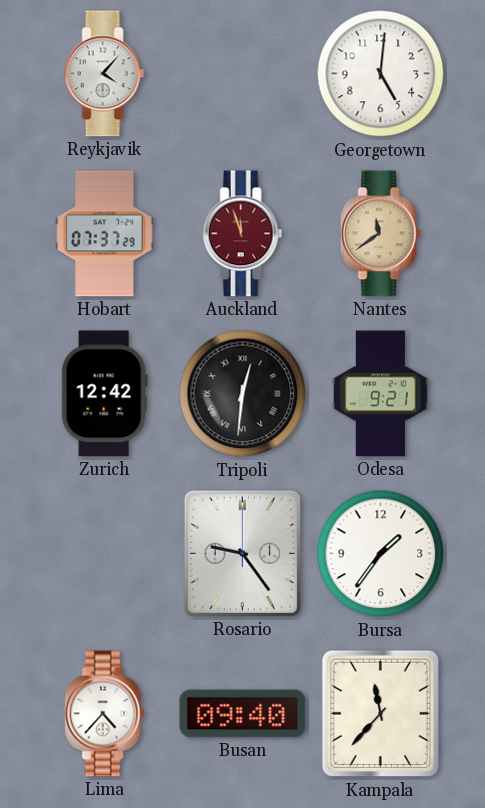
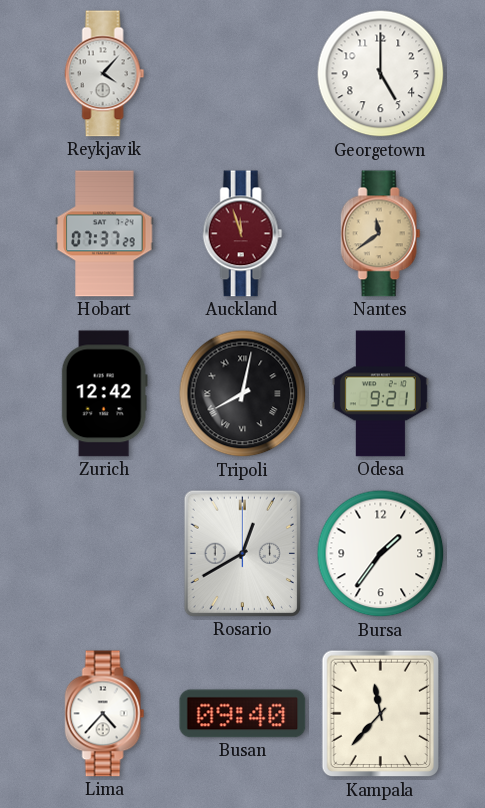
Georgetown: 5:01 -> 5:00
Tripoli: 12:31 -> 8:02
Rosario: 9:24 -> 12:40
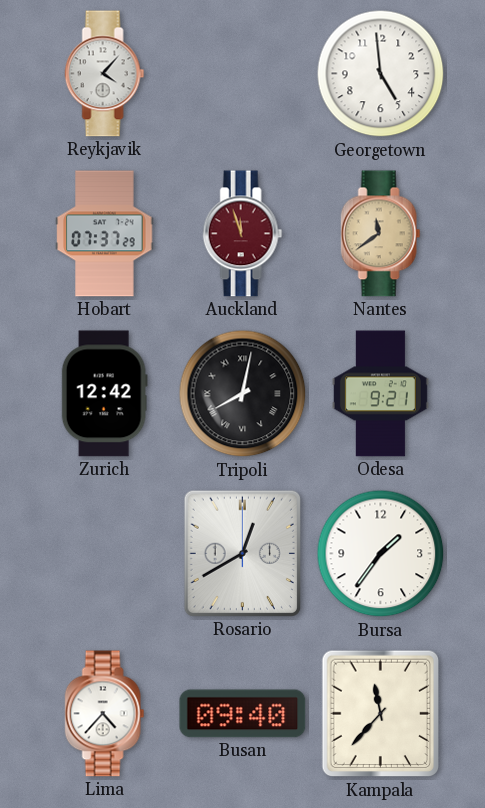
Georgetown: 5:00 -> 4:59
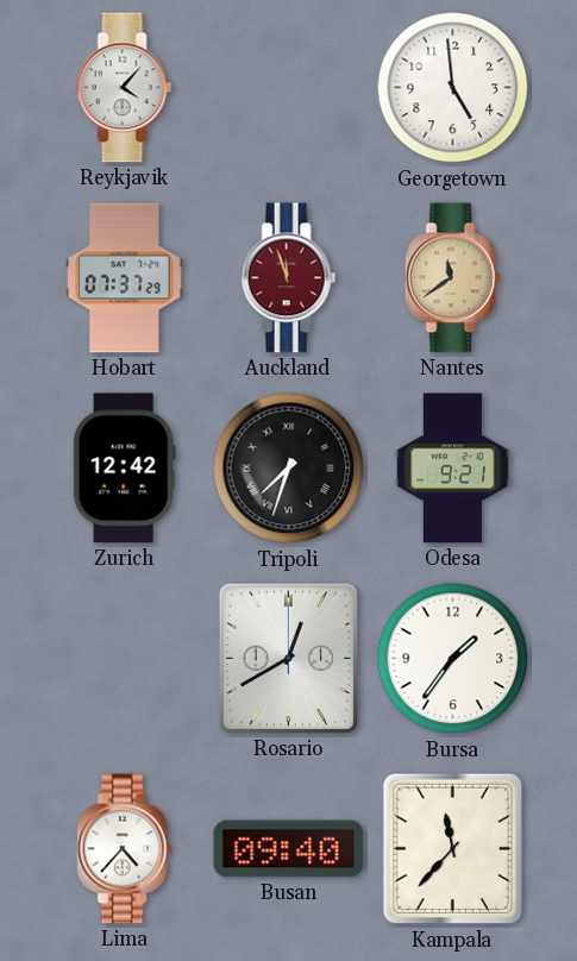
Tripoli: 8:02 -> 7:33
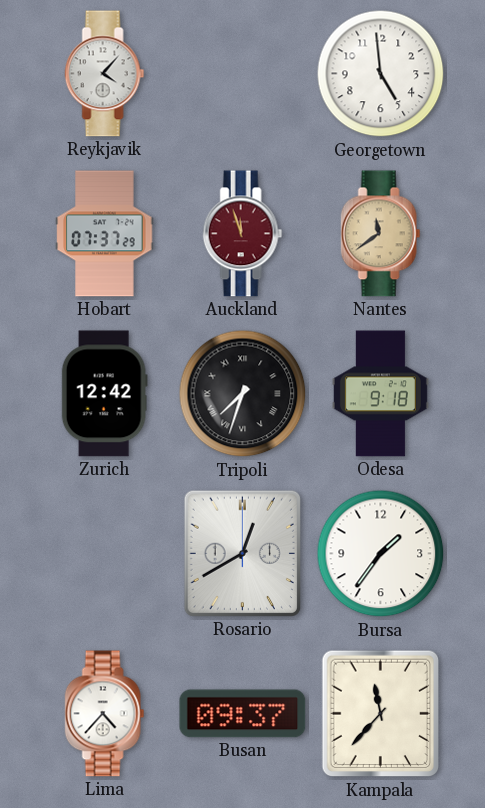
Odesa: 9:21 -> 9:18
Busan: 09:40 -> 09:37
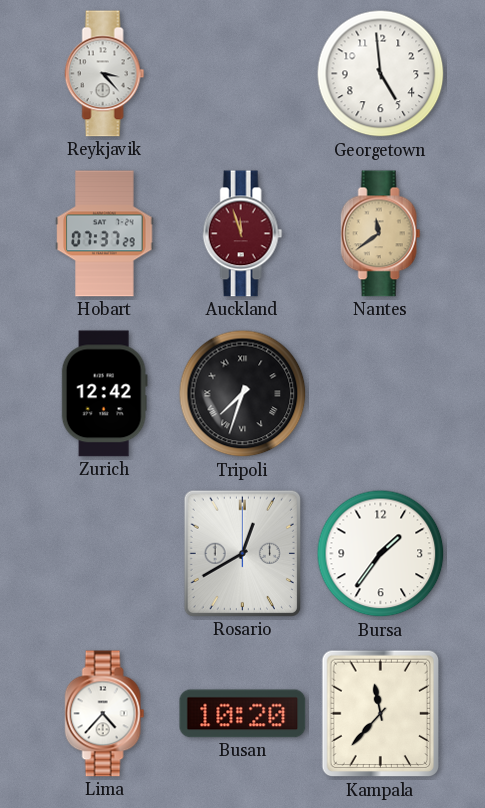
Reykjavik: 4:07 -> 3:23
Odesa: 9:18 -> none
Busan: 09:37 -> 10:20
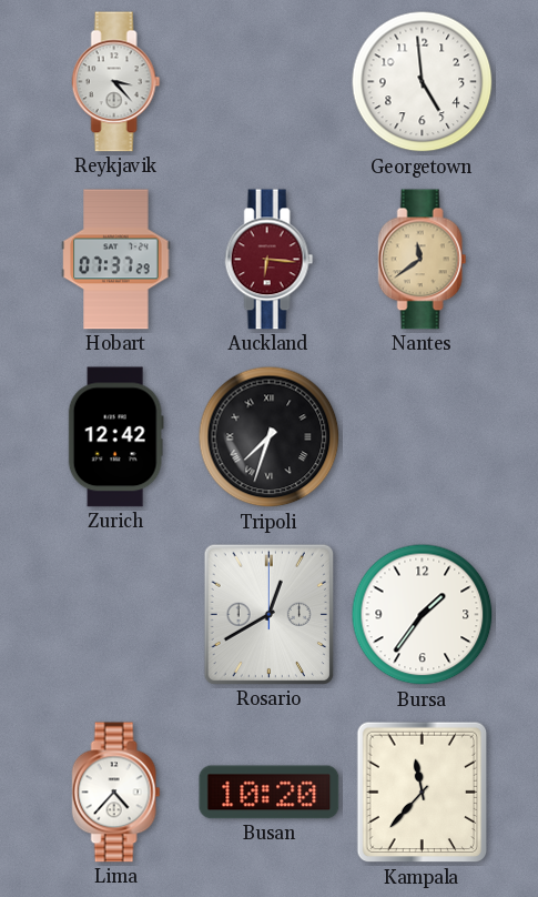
Auckland: 11:57 -> 6:16
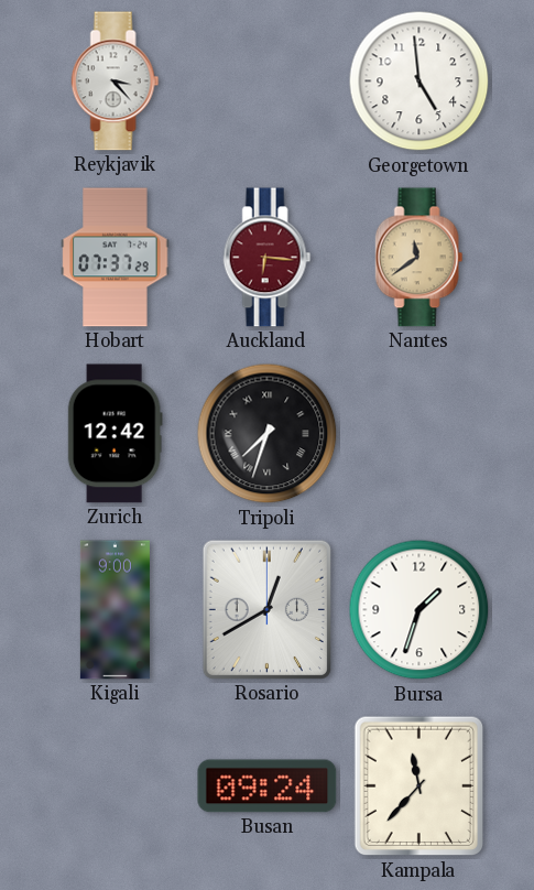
Kigali: none -> 9:00
Bursa: 1:36 -> 1:33
Lima: 4:37 -> none
Busan: 10:20 -> 09:24
